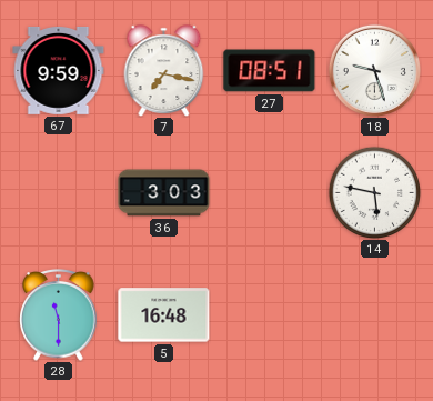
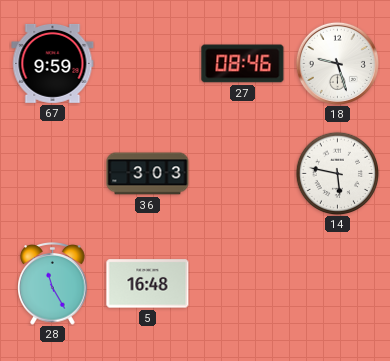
7: 7:17 -> none
27: 08:51 -> 08:46
28: 11:30 -> 11:25
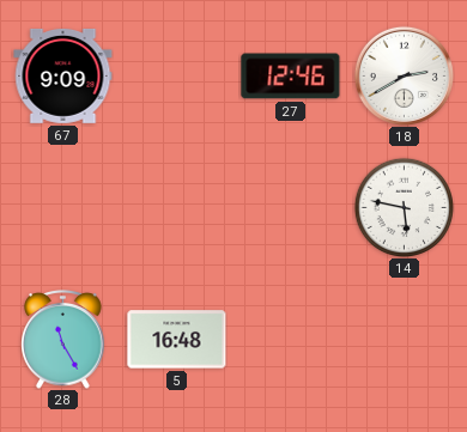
67: 9:59 -> 9:09
27: 08:46 -> 12:46
18: 9:27 -> 2:40
36: 3:03 -> none
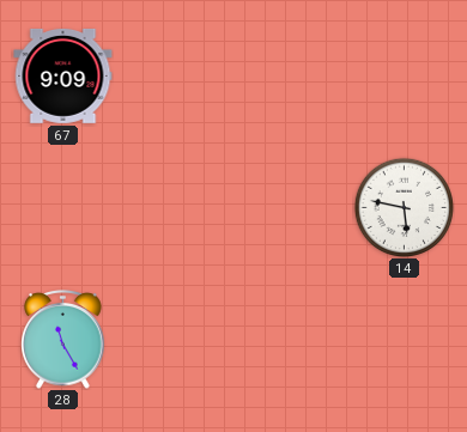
27: 12:46 -> none
18: 2:40 -> none
5: 16:48 -> none
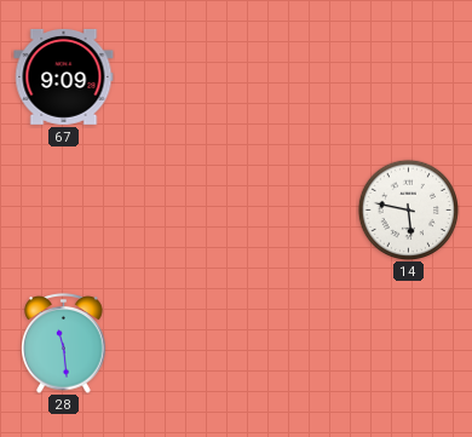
28: 11:25 -> 11:29
